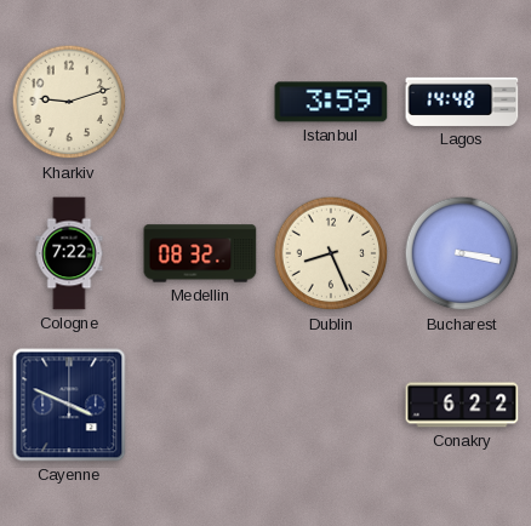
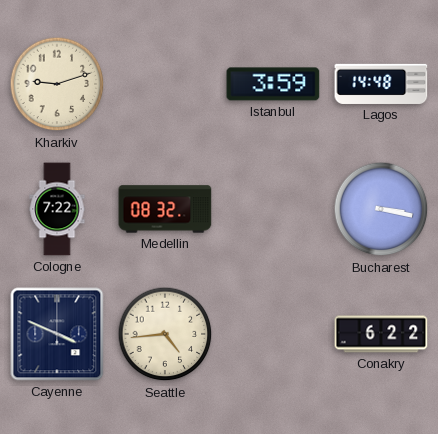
Dublin: 8:26 -> none
Seattle: none -> 4:44
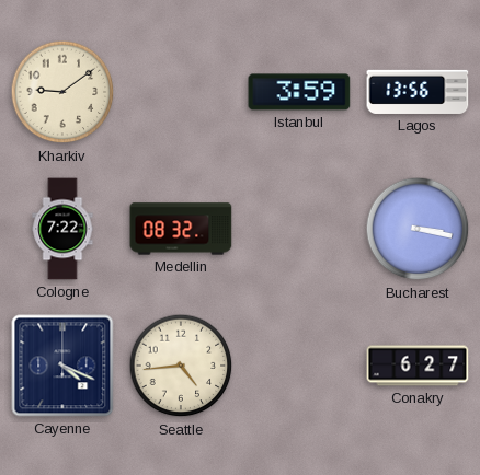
Kharkiv: 9:12 -> 9:09
Lagos: 14:48 -> 13:56
Cayenne: 3:49 -> 4:19
Conakry: 6:22 -> 6:27
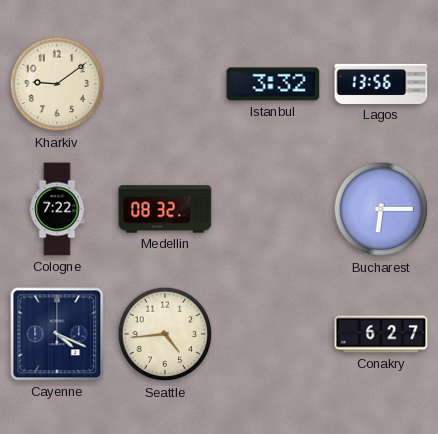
Istanbul: 3:59 -> 3:32
Bucharest: 3:17 -> 6:15
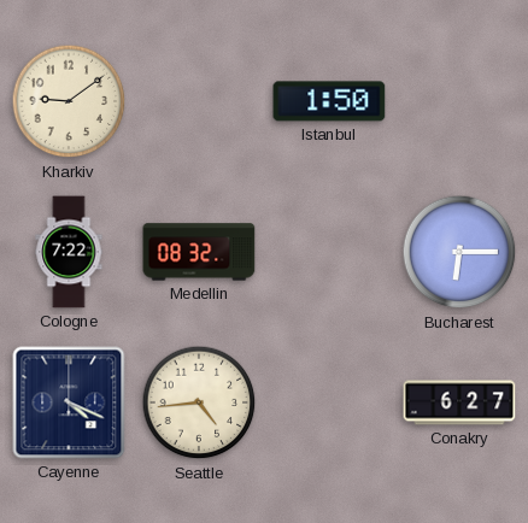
Istanbul: 3:32 -> 1:50
Lagos: 13:56 -> none
